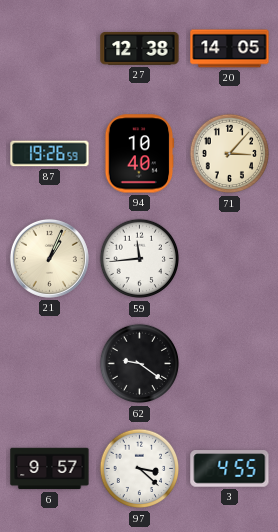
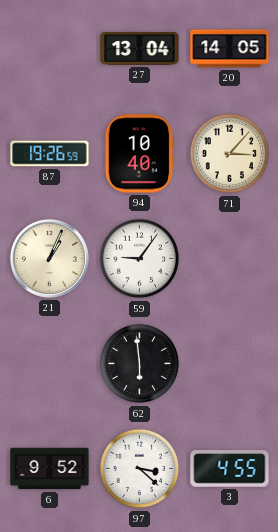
27: 12:38 -> 13:04
59: 11:44 -> 9:06
62: 9:21 -> 5:59
6: 9:57 -> 9:52
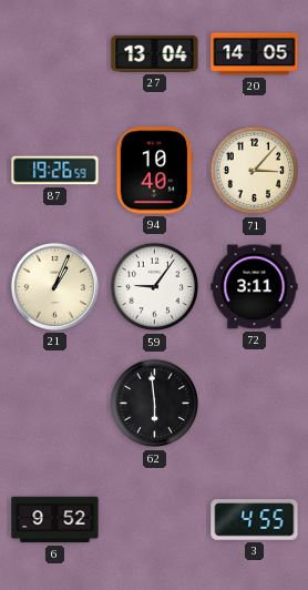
72: none -> 3:11
97: 3:22 -> none
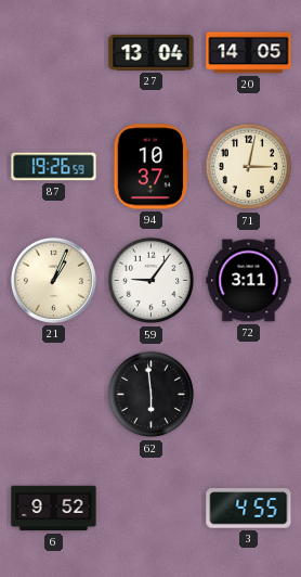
94: 10:40 -> 10:37
71: 3:07 -> 3:02
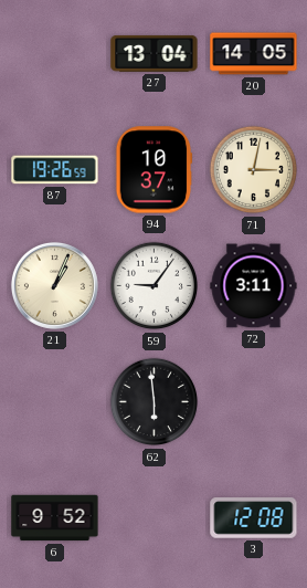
3: 4:55 -> 12:08
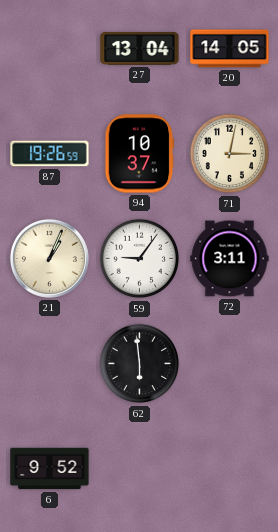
3: 12:08 -> none
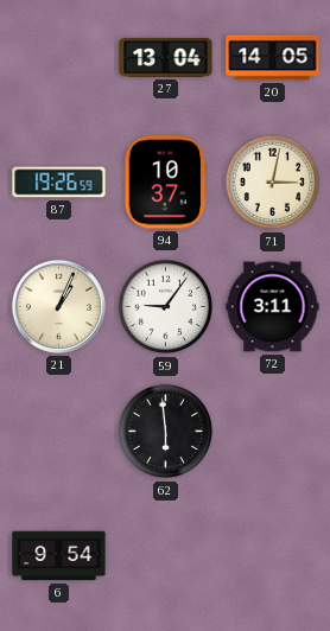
6: 9:52 -> 9:54
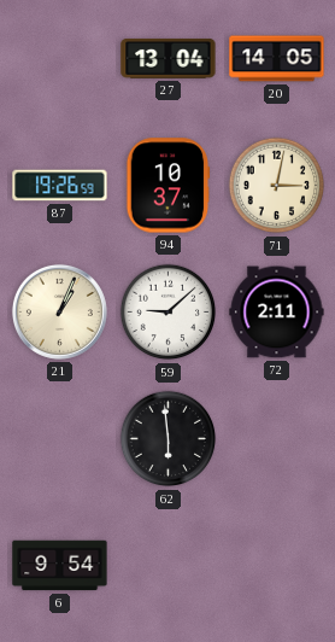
59: 9:06 -> 9:08
72: 3:11 -> 2:11
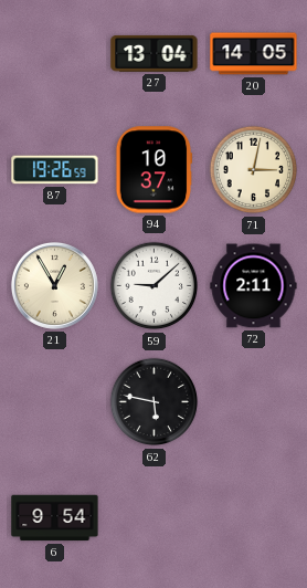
21: 1:04 -> 12:55
62: 5:59 -> 5:47
